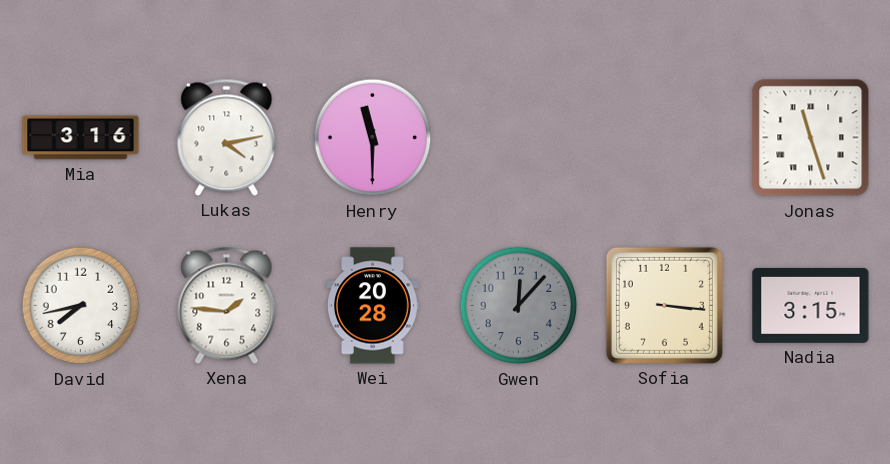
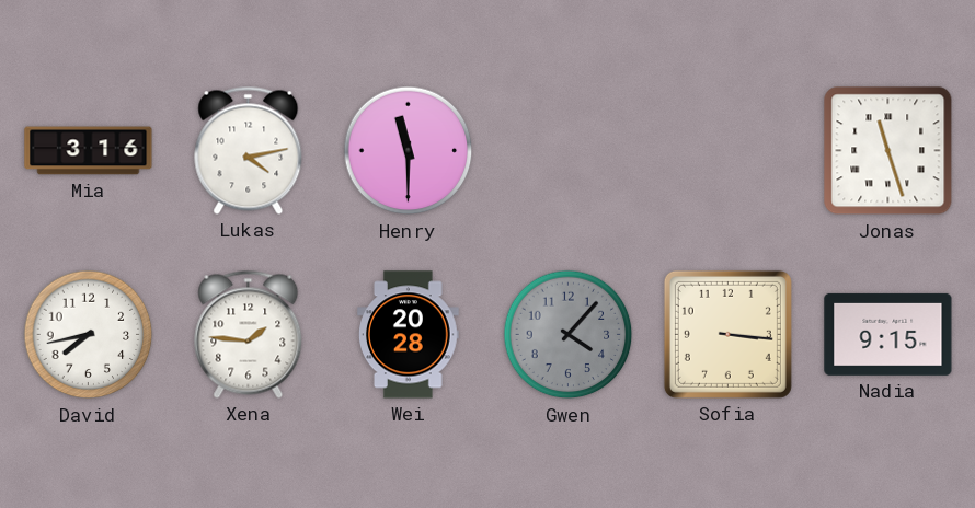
Gwen: 12:07 -> 4:07
Nadia: 3:15 -> 9:15
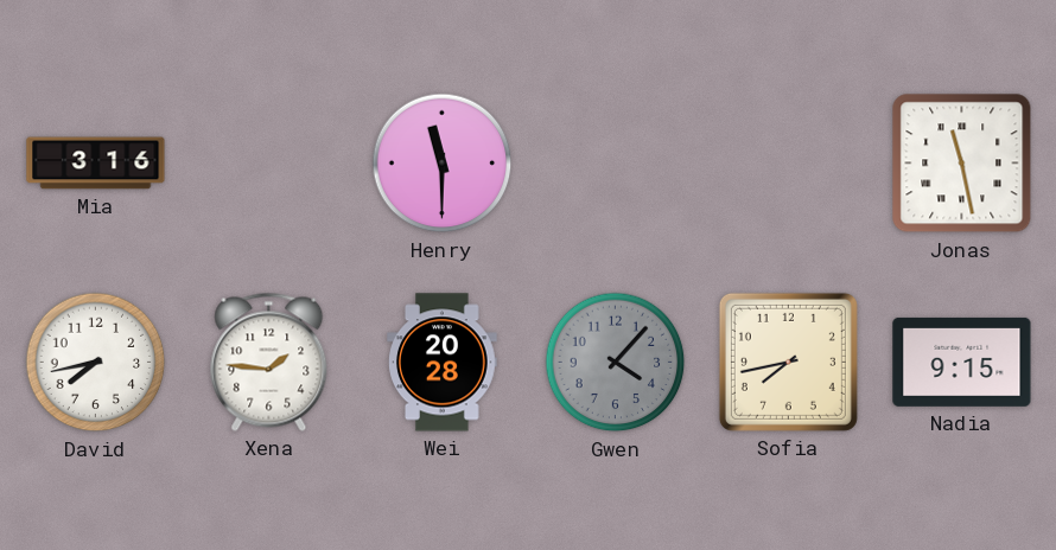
Lukas: 4:13 -> none
Jonas: 11:27 -> 11:28
Sofia: 3:16 -> 7:43
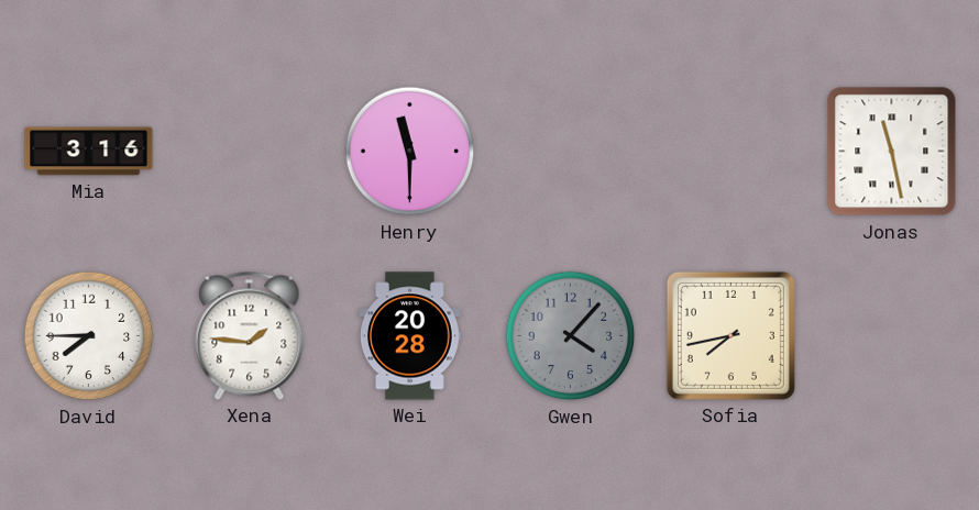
David: 7:43 -> 7:45
Nadia: 9:15 -> none
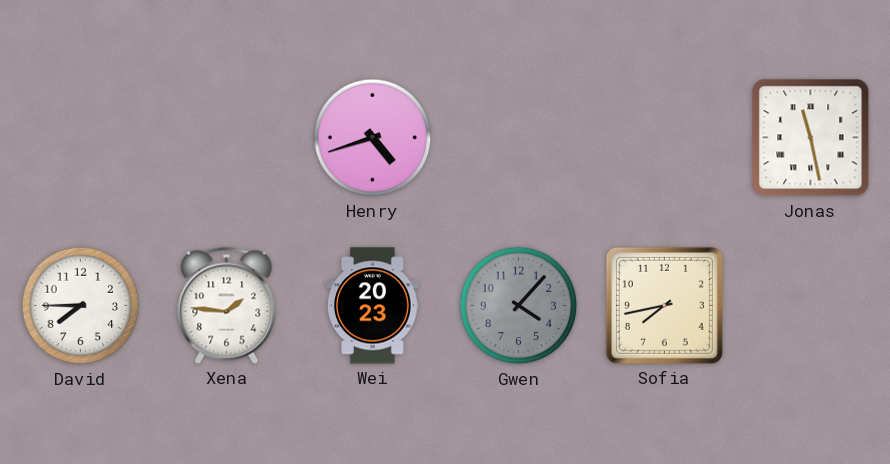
Mia: 3:16 -> none
Henry: 11:30 -> 4:42
Wei: 20:28 -> 20:23
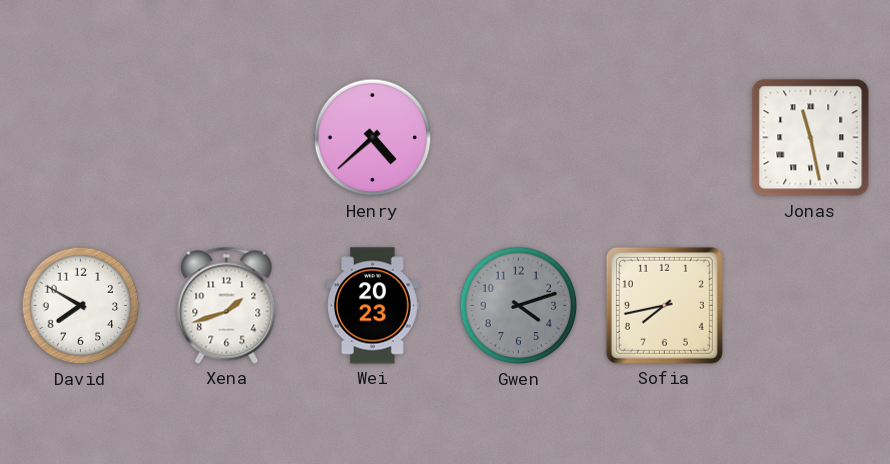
Henry: 4:42 -> 4:38
David: 7:45 -> 7:50
Xena: 1:46 -> 1:42
Gwen: 4:07 -> 4:12
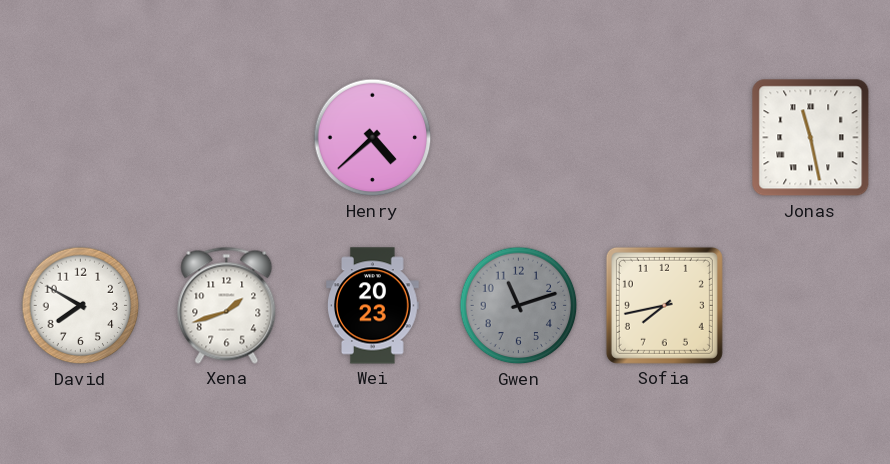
Gwen: 4:12 -> 11:12
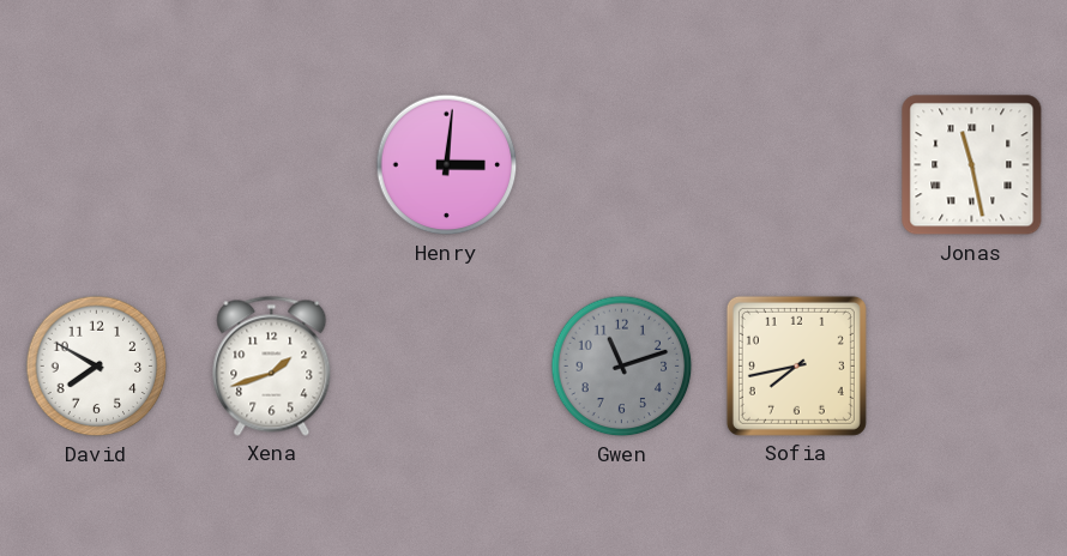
Henry: 4:38 -> 3:01
Wei: 20:23 -> none
